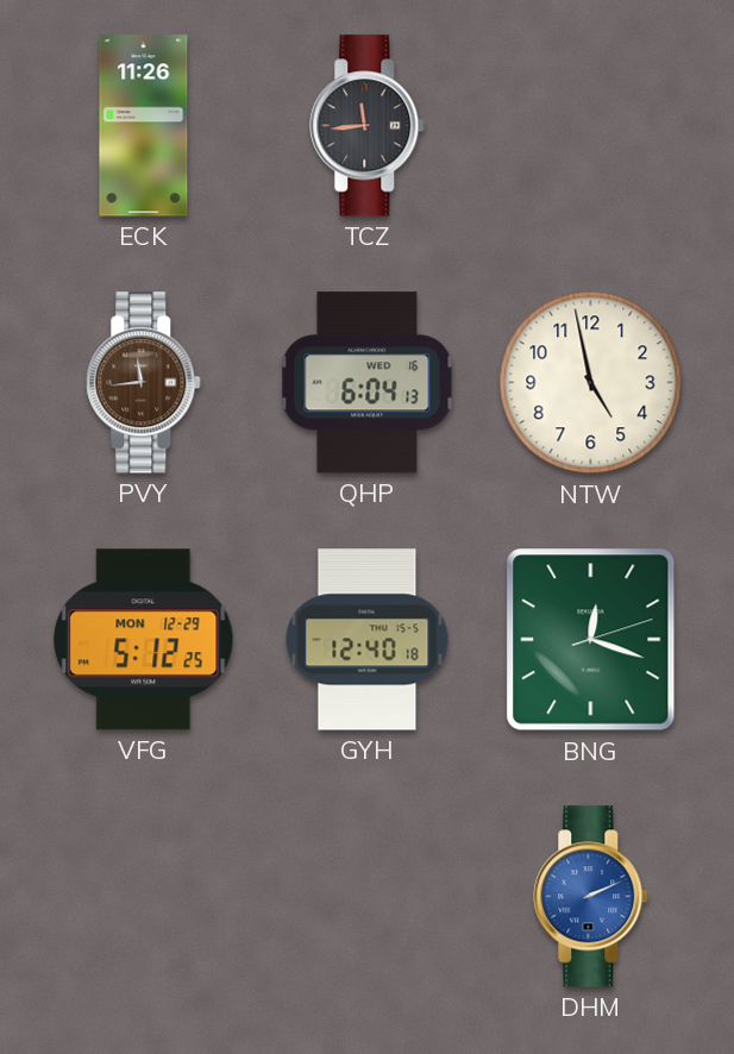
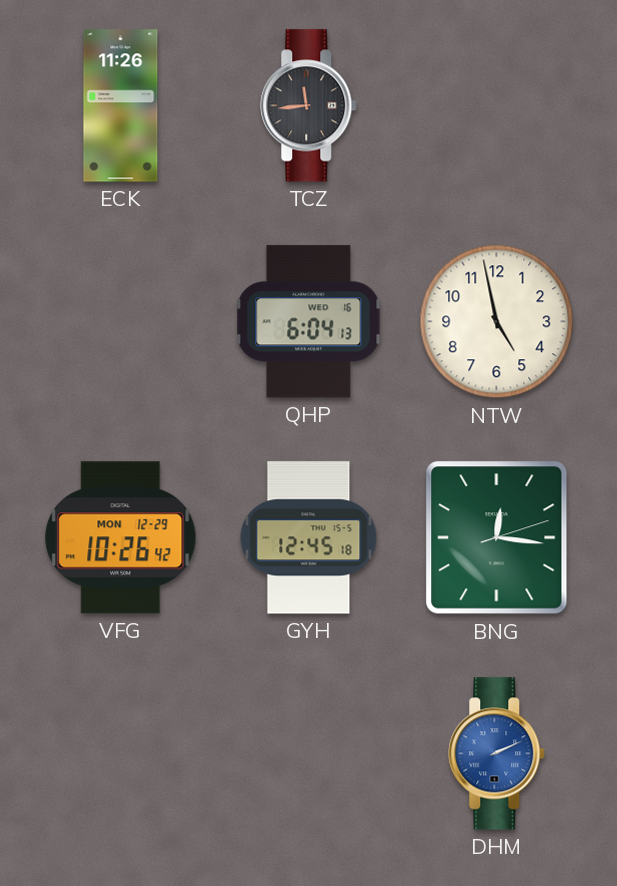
PVY: 11:44 -> none
VFG: 5:12 -> 10:26
GYH: 12:40 -> 12:45
BNG: 12:18 -> 12:16
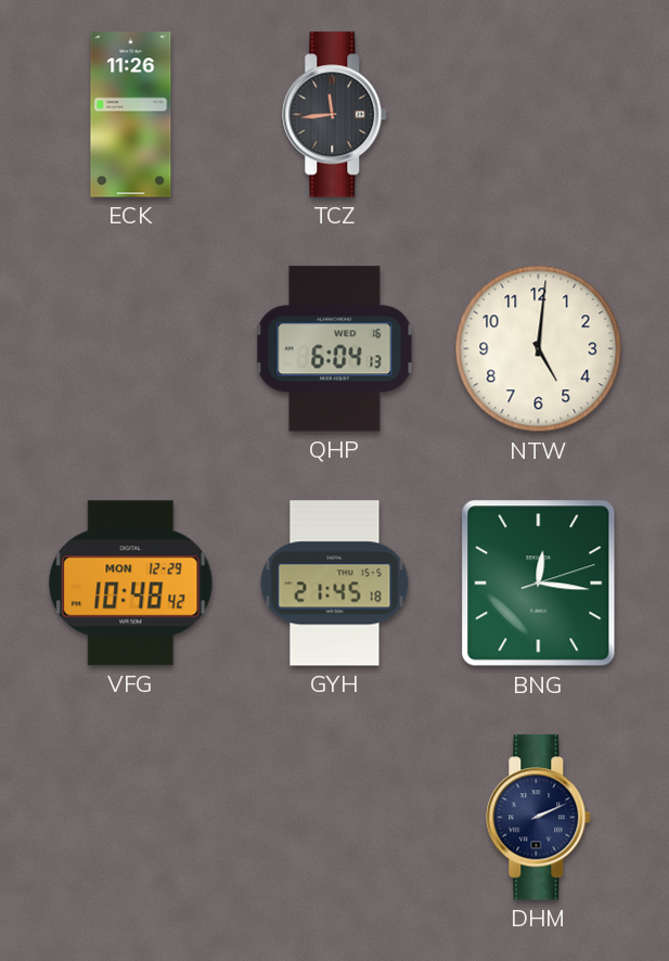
NTW: 4:58 -> 5:01
VFG: 10:26 -> 10:48
GYH: 12:45 -> 21:45
DHM dial: blue -> navy
